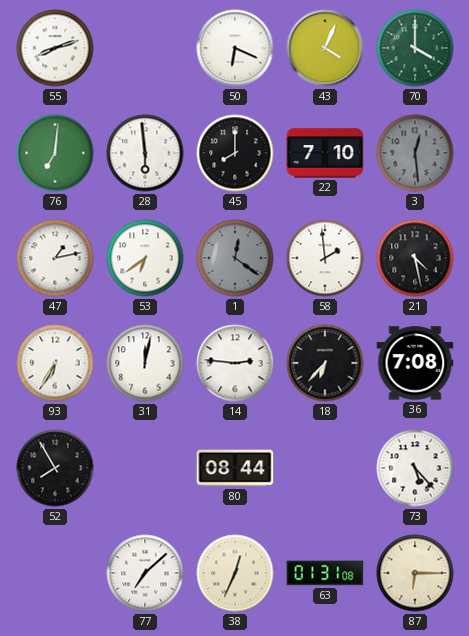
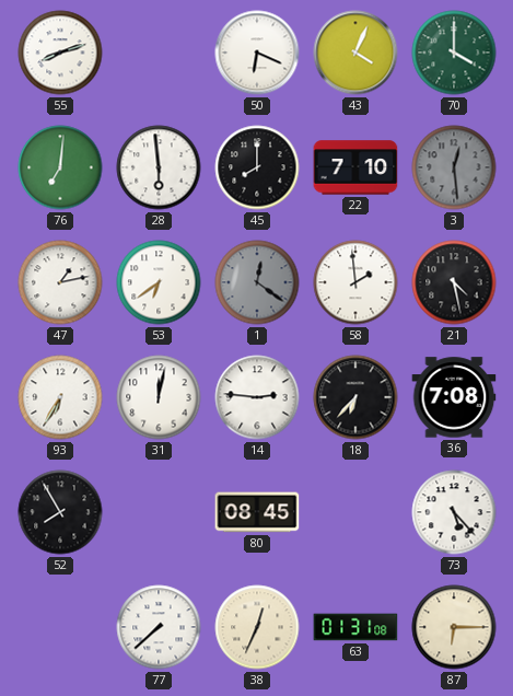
80: 08:44 -> 08:45
77: 7:08 -> 7:38
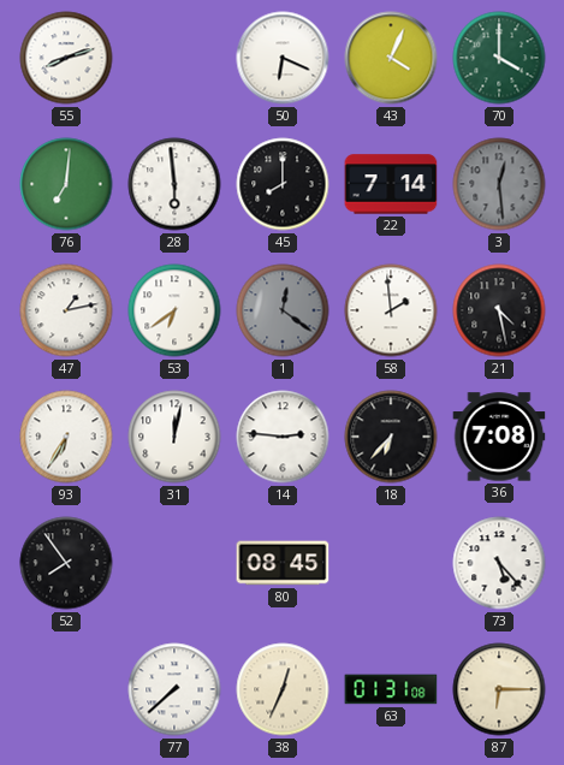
22: 7:10 -> 7:14
52: 7:55 -> 7:54
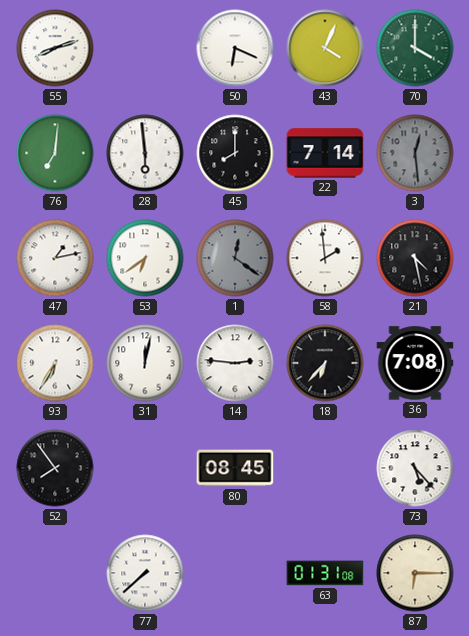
38: 12:34 -> none
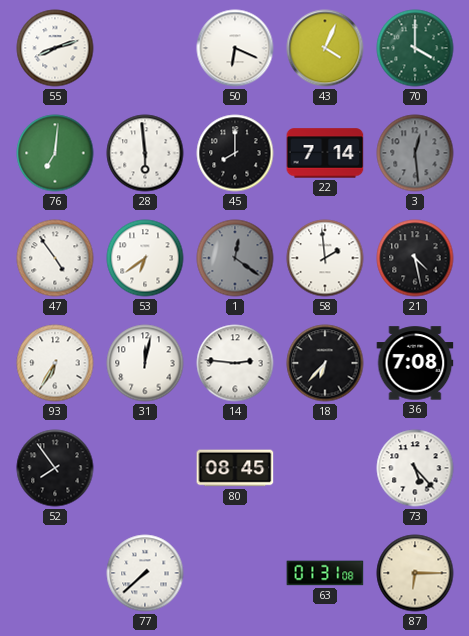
47: 1:13 -> 4:54
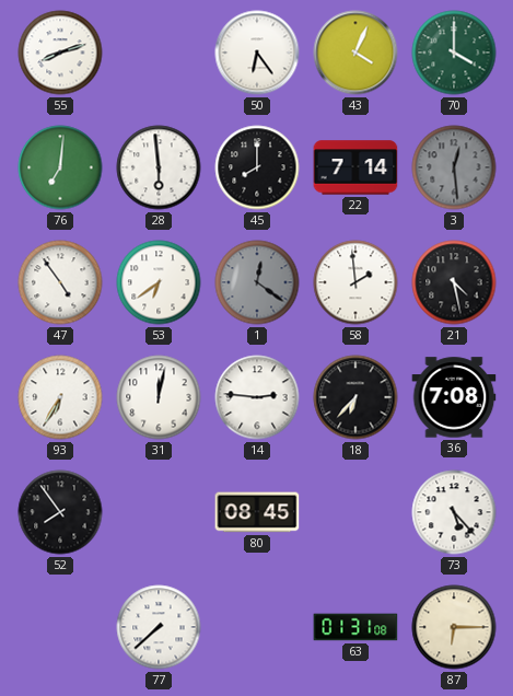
50: 6:19 -> 6:24
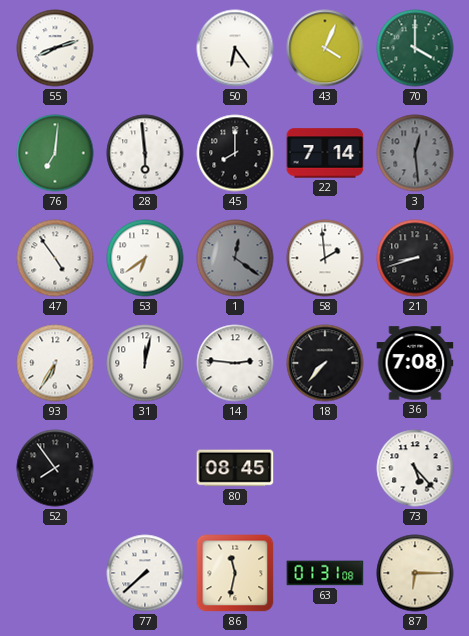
21: 4:28 -> 8:42
18: 6:37 -> 7:37
86: none -> 11:32
